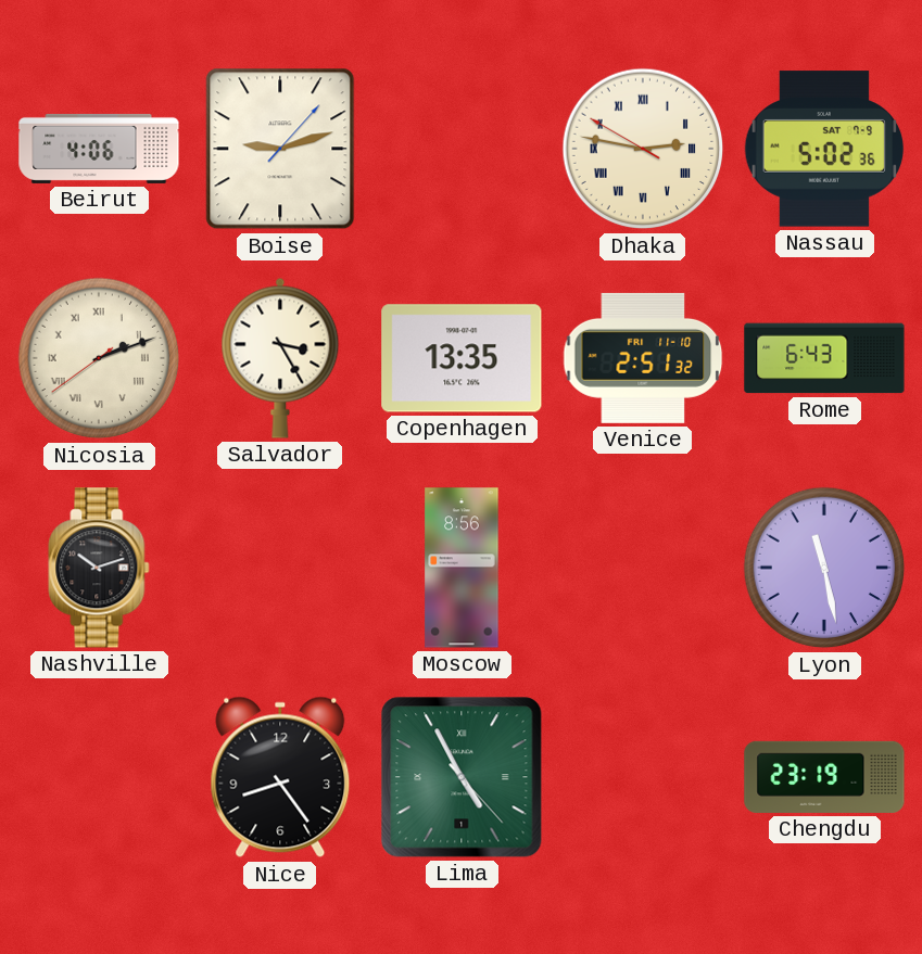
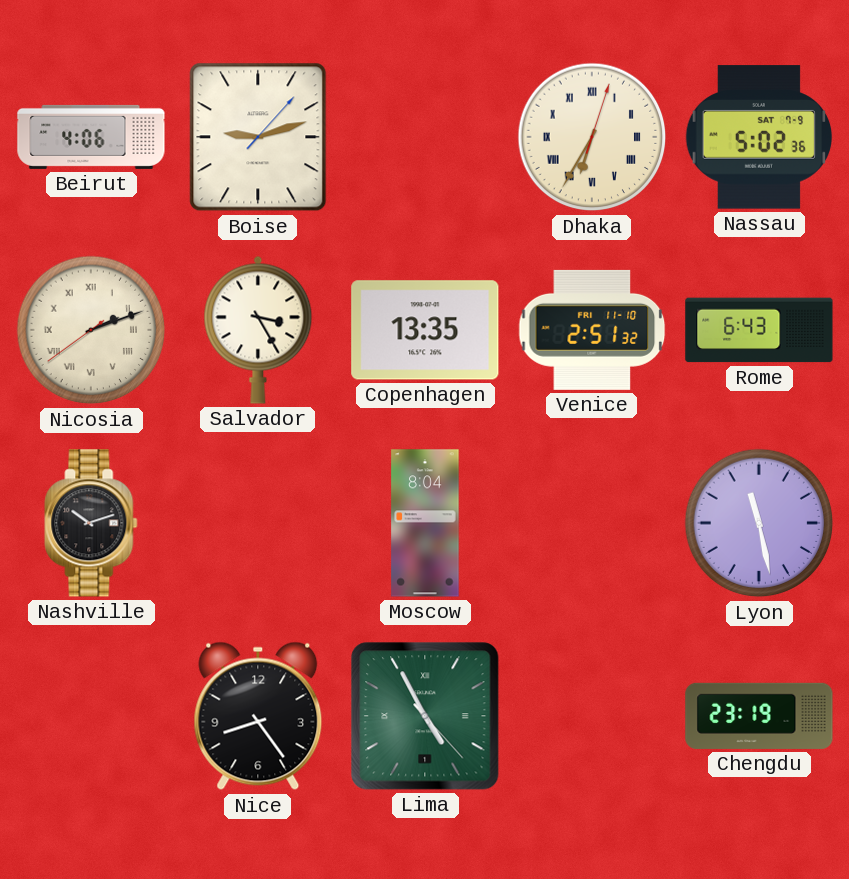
Dhaka: 2:46 -> 6:35
Moscow: 8:56 -> 8:04
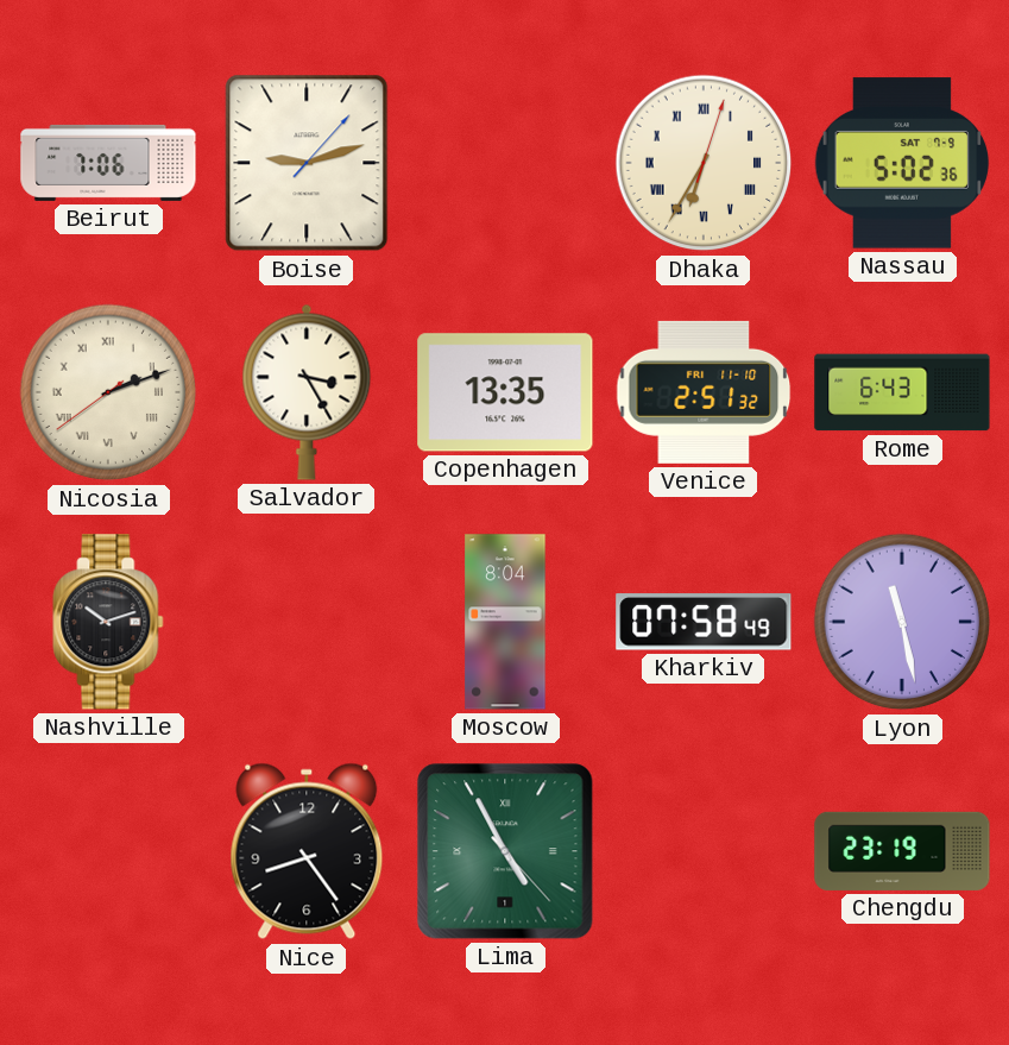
Beirut: 4:06 -> 7:06
Kharkiv: none -> 07:58
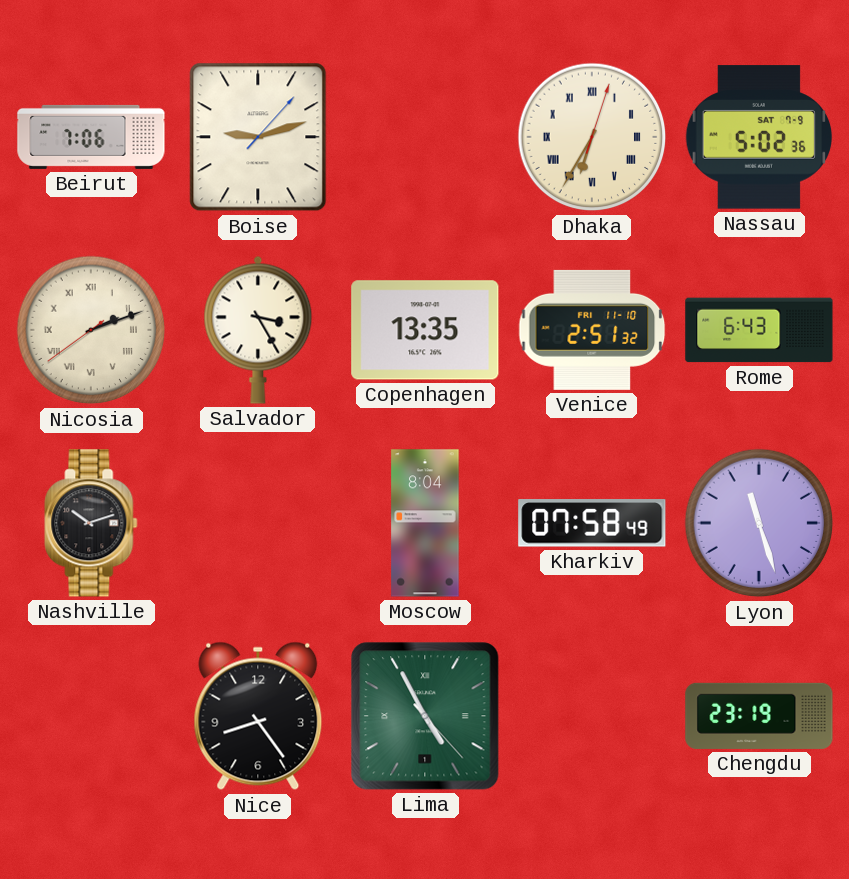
Lyon: 11:28 -> 11:27
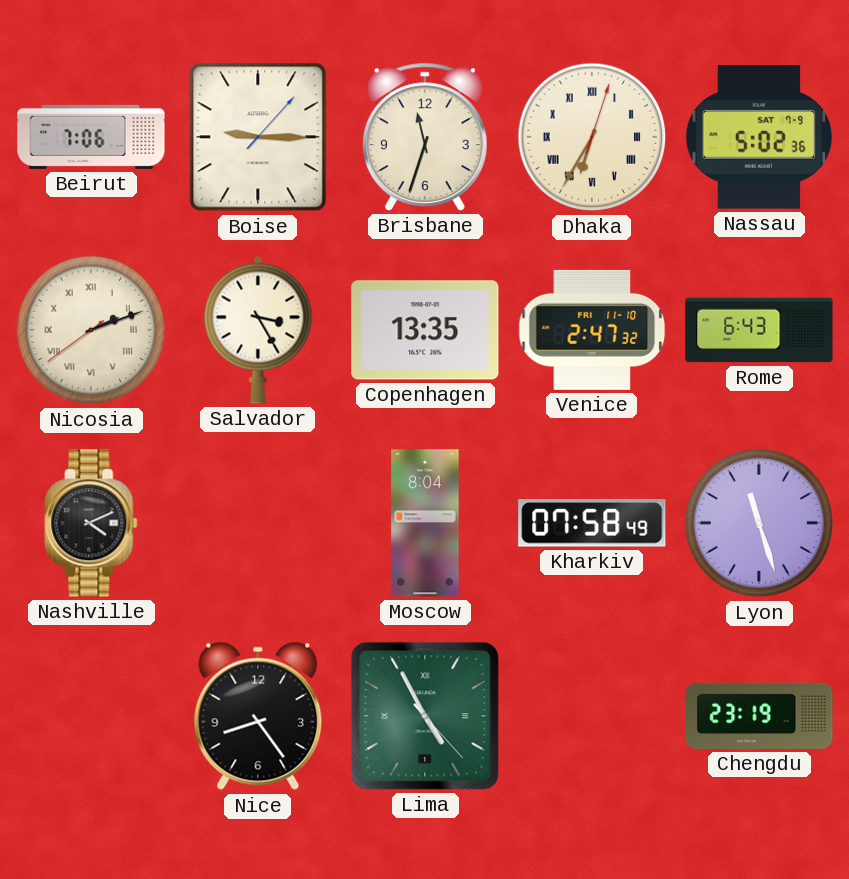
Boise: 9:12 -> 9:15
Brisbane: none -> 11:33
Venice: 2:51 -> 2:47
Nashville: 10:12 -> 4:11
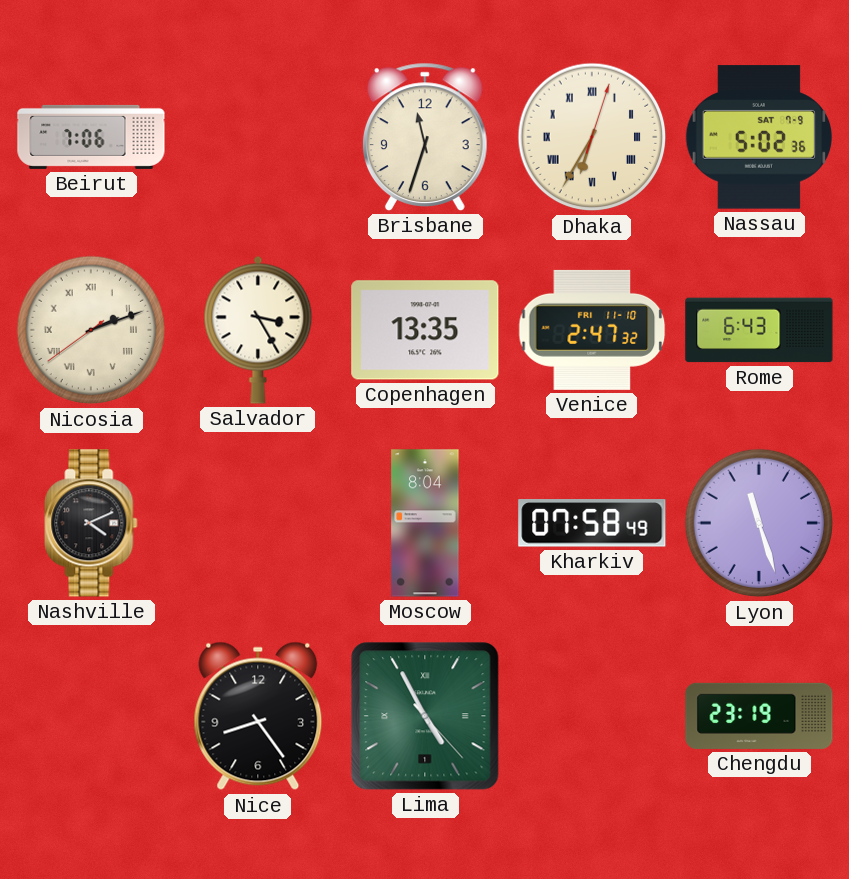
Boise: 9:15 -> none
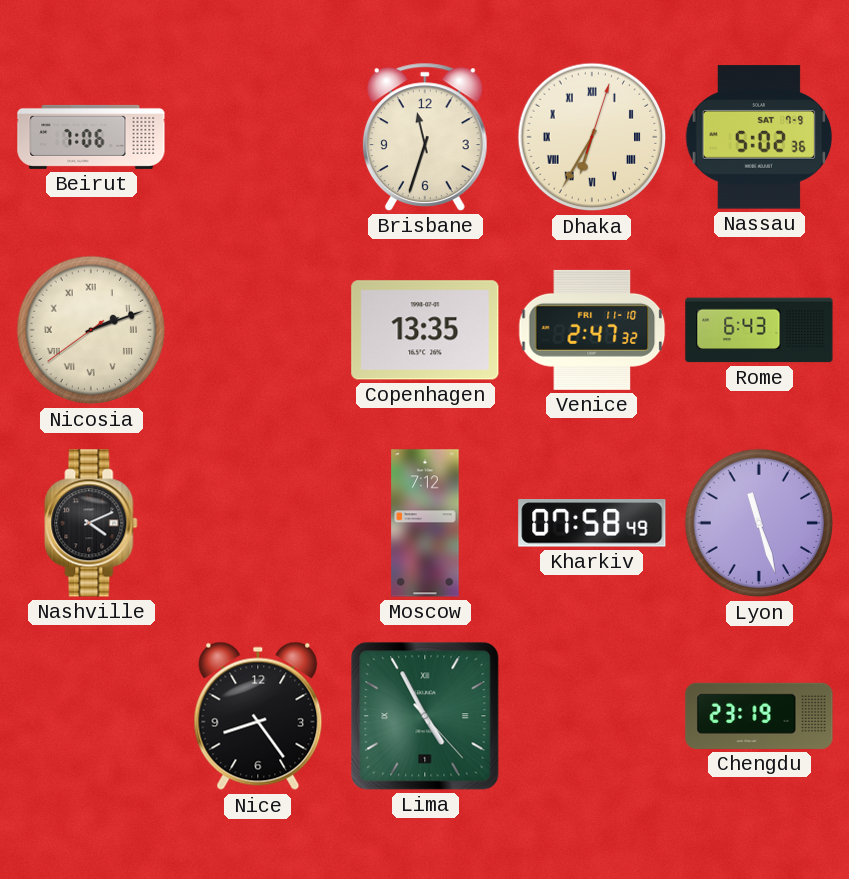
Salvador: 3:25 -> none
Moscow: 8:04 -> 7:12
